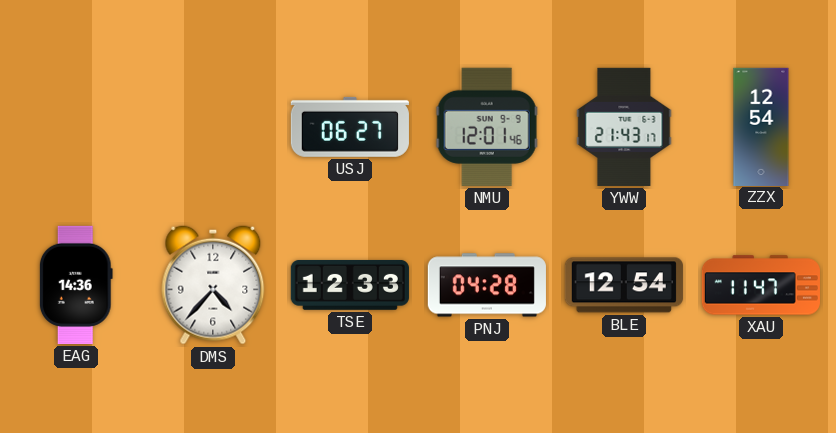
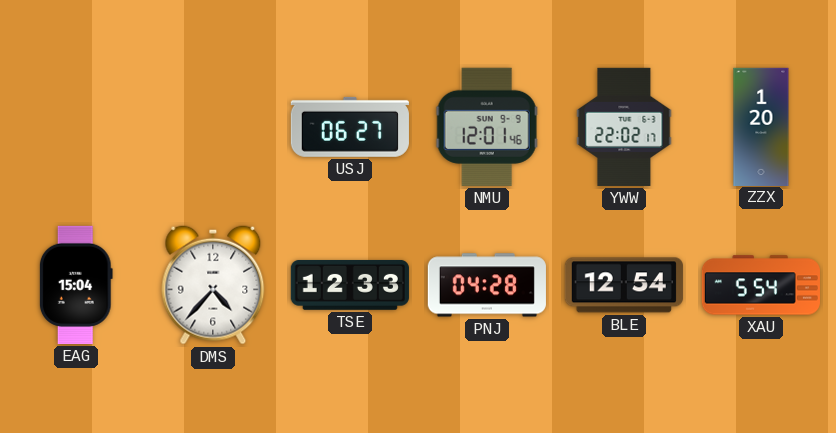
YWW: 21:43 -> 22:02
ZZX: 12:54 -> 1:20
EAG: 14:36 -> 15:04
XAU: 11:47 -> 5:54
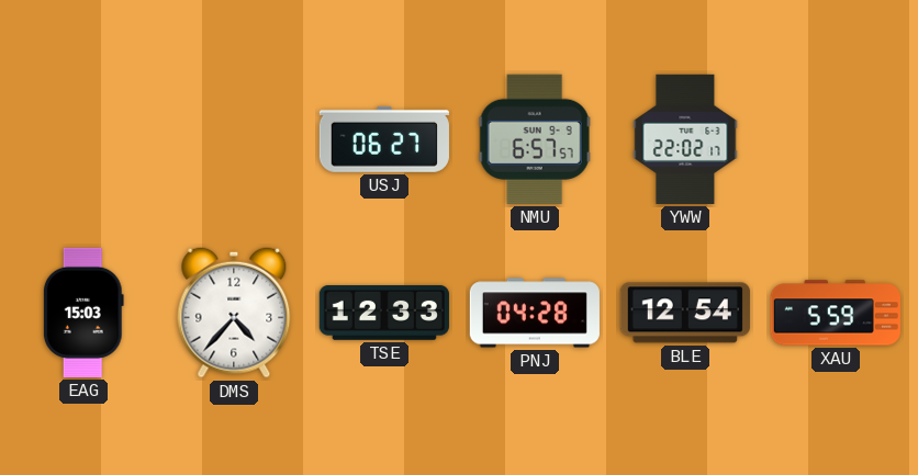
NMU: 12:01 -> 6:57
ZZX: 1:20 -> none
EAG: 15:04 -> 15:03
XAU: 5:54 -> 5:59
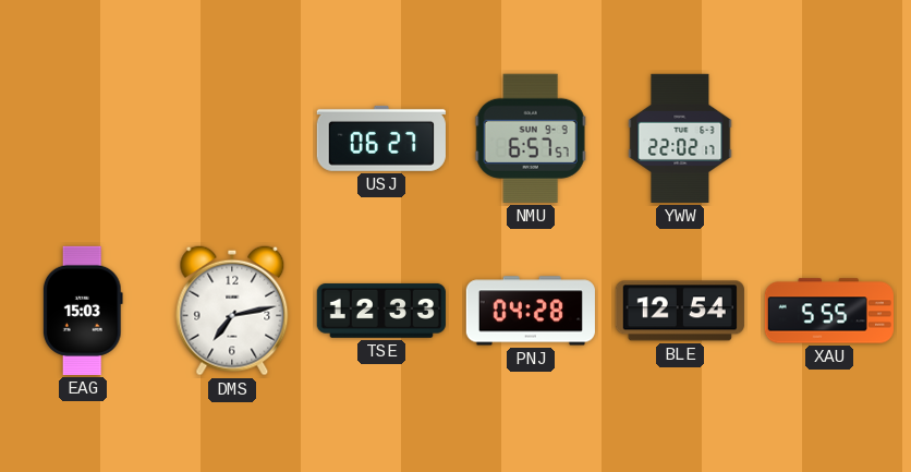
DMS: 4:37 -> 7:13
XAU: 5:59 -> 5:55
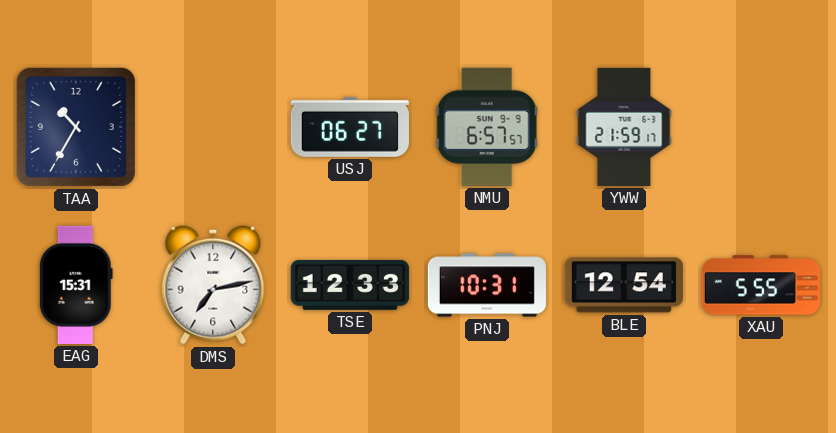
TAA: none -> 10:35
YWW: 22:02 -> 21:59
EAG: 15:03 -> 15:31
PNJ: 04:28 -> 10:31
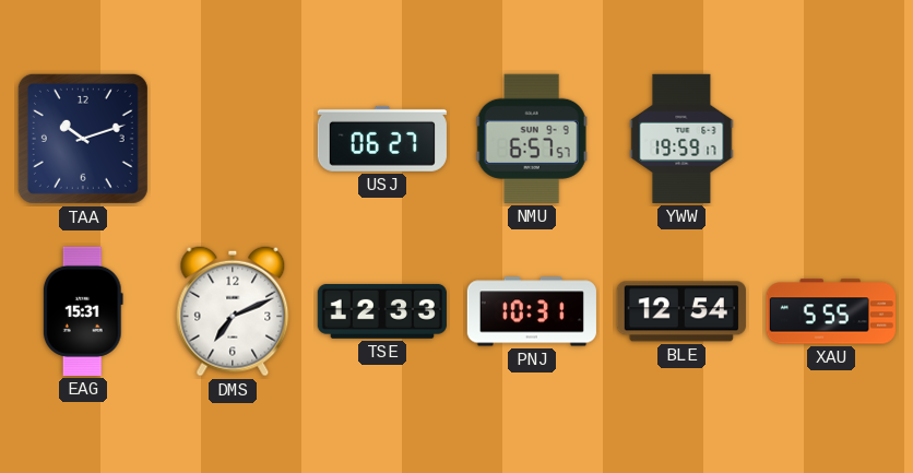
TAA: 10:35 -> 10:12
YWW: 21:59 -> 19:59
DMS: 7:13 -> 7:11
